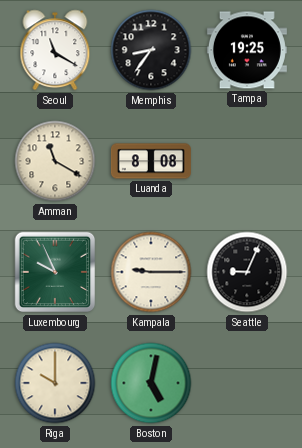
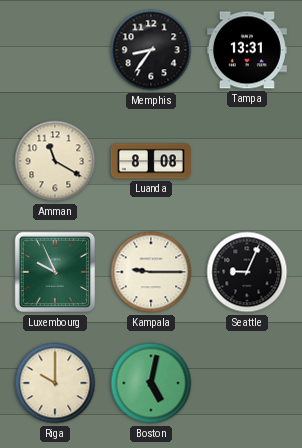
Seoul: 11:20 -> none
Tampa: 19:25 -> 13:31
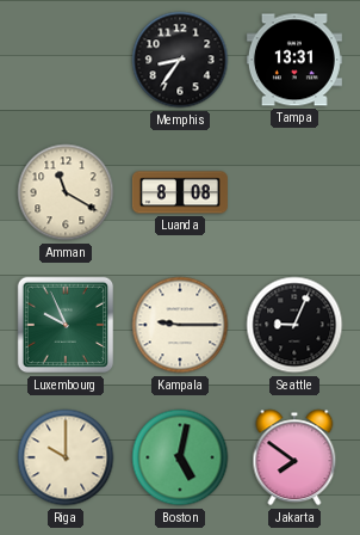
Jakarta: none -> 7:51
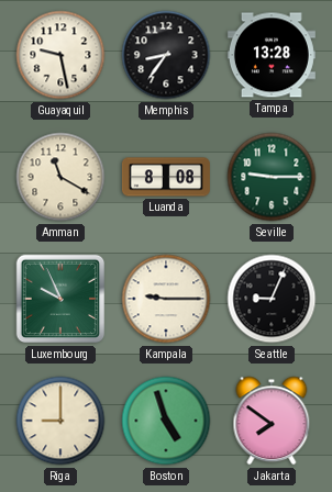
Guayaquil: none -> 9:28
Tampa: 13:31 -> 13:28
Seville: none -> 9:15
Riga: 10:00 -> 9:00
Boston: 5:02 -> 4:57
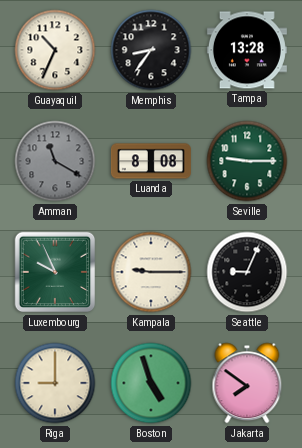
Guayaquil: 9:28 -> 10:34
Amman dial: cream -> grey
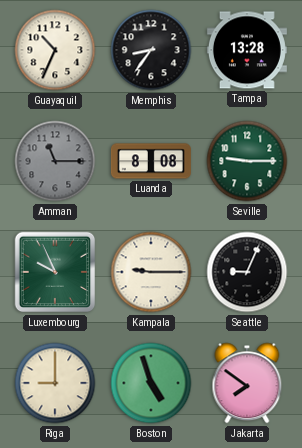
Amman: 11:20 -> 11:15
